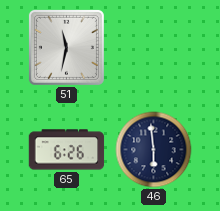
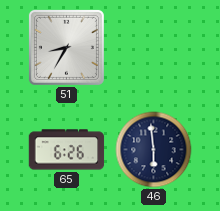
51: 11:32 -> 8:35
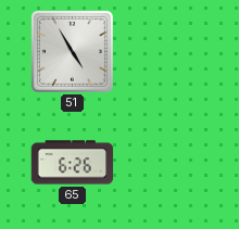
51: 8:35 -> 4:55
46: 5:59 -> none
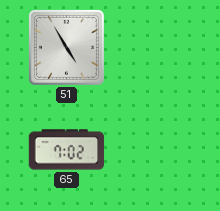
65: 6:26 -> 7:02
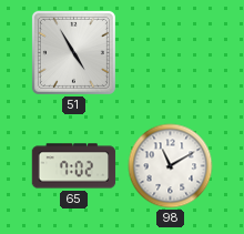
98: none -> 11:10
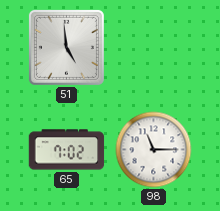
51: 4:55 -> 4:59
98: 11:10 -> 11:15
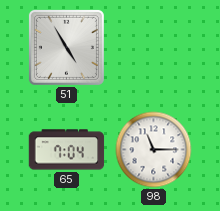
51: 4:59 -> 4:55
65: 7:02 -> 7:04
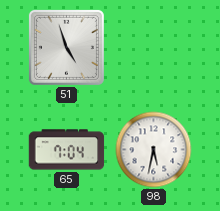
51: 4:55 -> 4:57
98: 11:15 -> 5:32
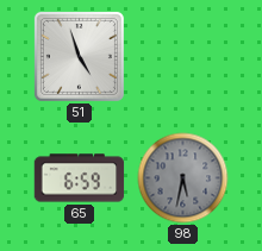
65: 7:04 -> 6:59
98 dial: white -> grey
